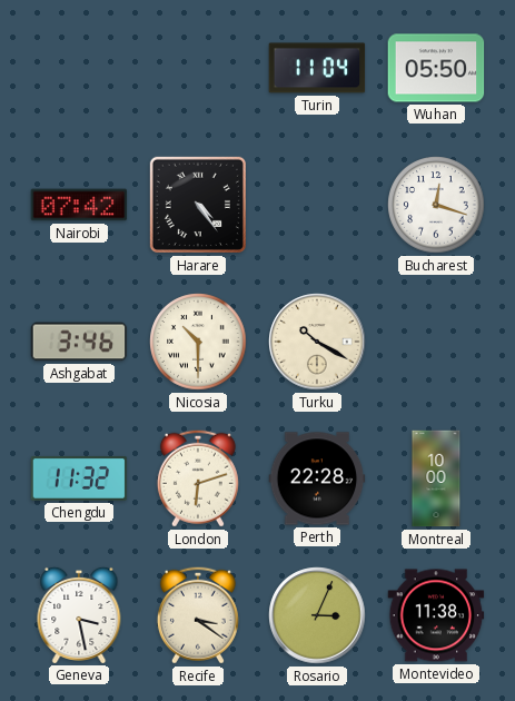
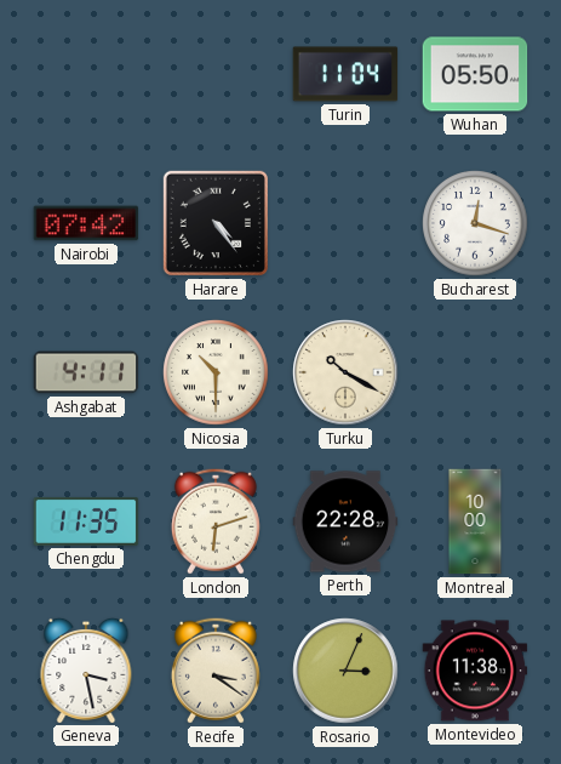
Ashgabat: 3:46 -> 4:11
Chengdu: 11:32 -> 11:35
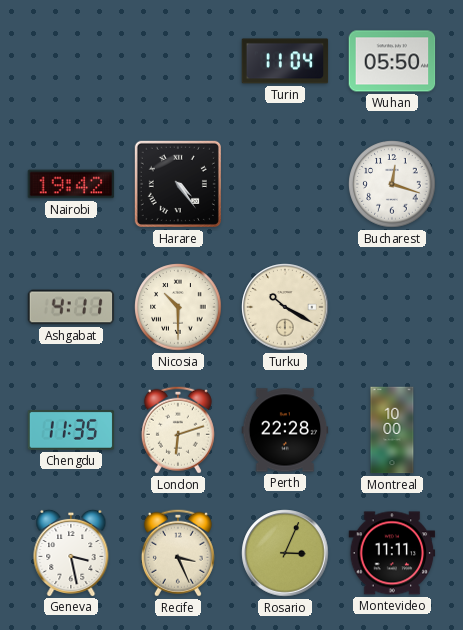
Nairobi: 07:42 -> 19:42
Recife: 3:21 -> 3:26
Montevideo: 11:38 -> 11:11
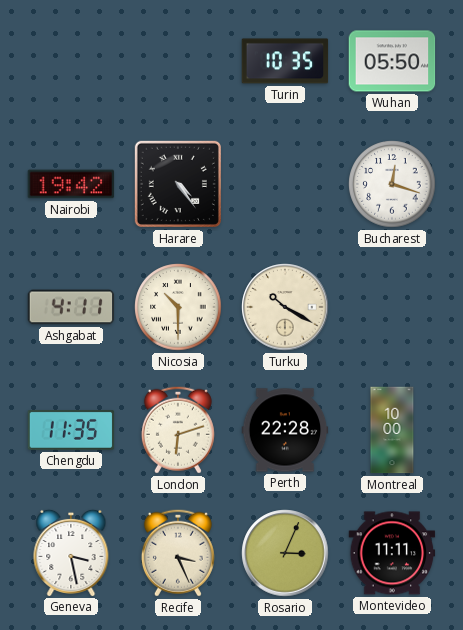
Turin: 11:04 -> 10:35
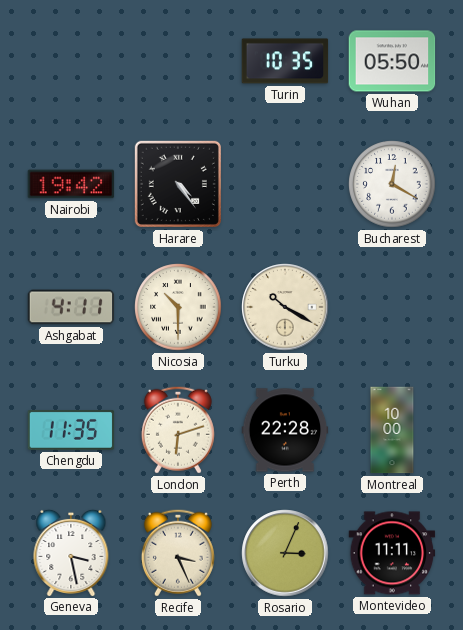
Bucharest: 12:18 -> 12:20
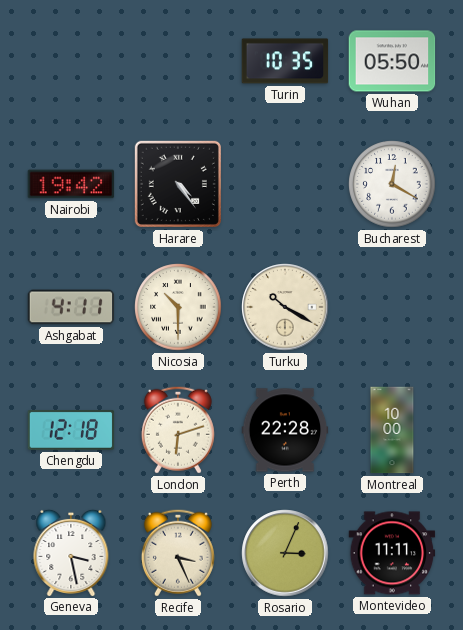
Chengdu: 11:35 -> 12:18
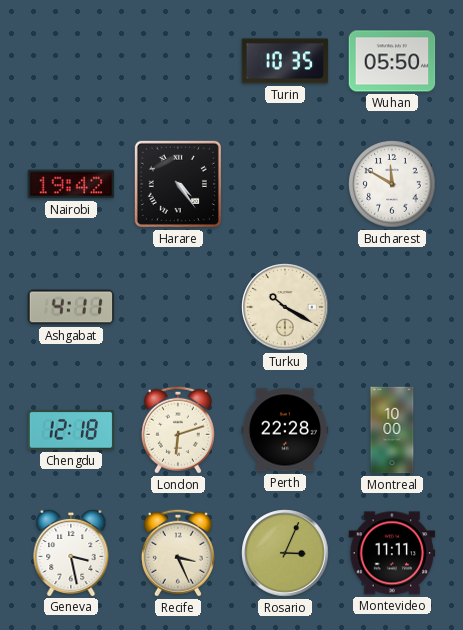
Bucharest: 12:20 -> 11:50
Nicosia: 10:30 -> none
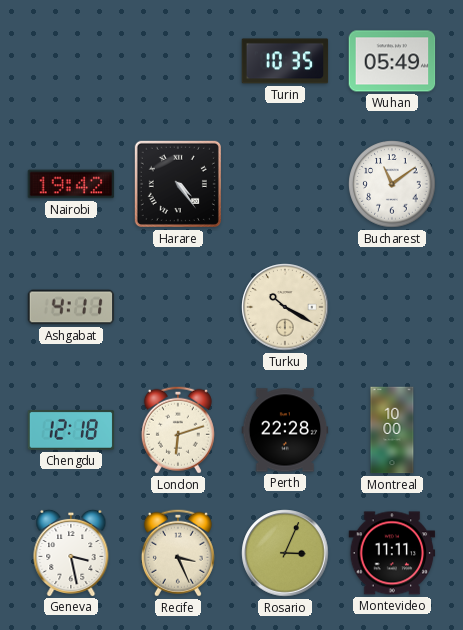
Wuhan: 05:50 -> 05:49
Bucharest: 11:50 -> 11:09
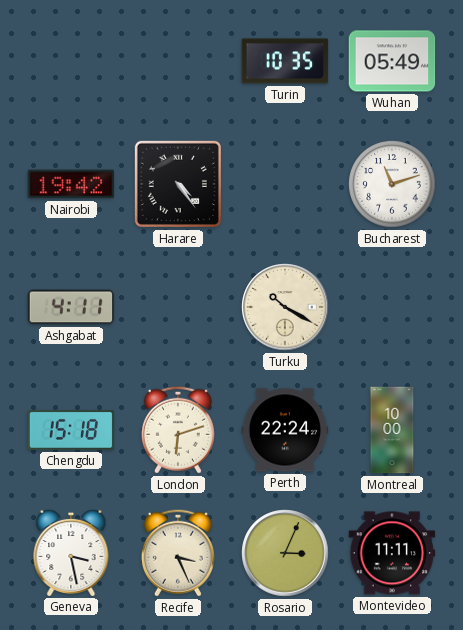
Bucharest: 11:09 -> 11:12
Chengdu: 12:18 -> 15:18
Perth: 22:28 -> 22:24
